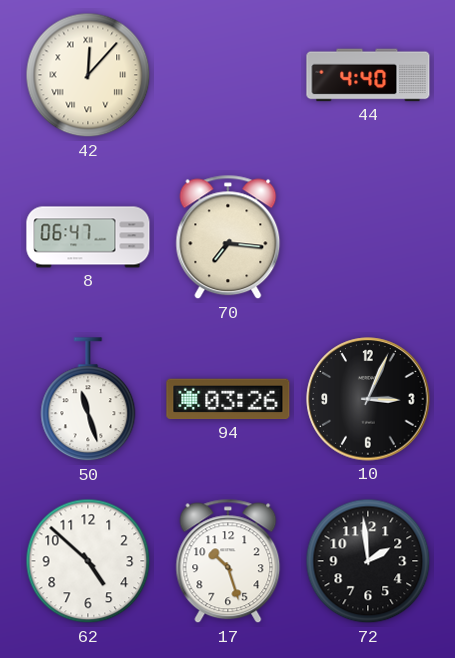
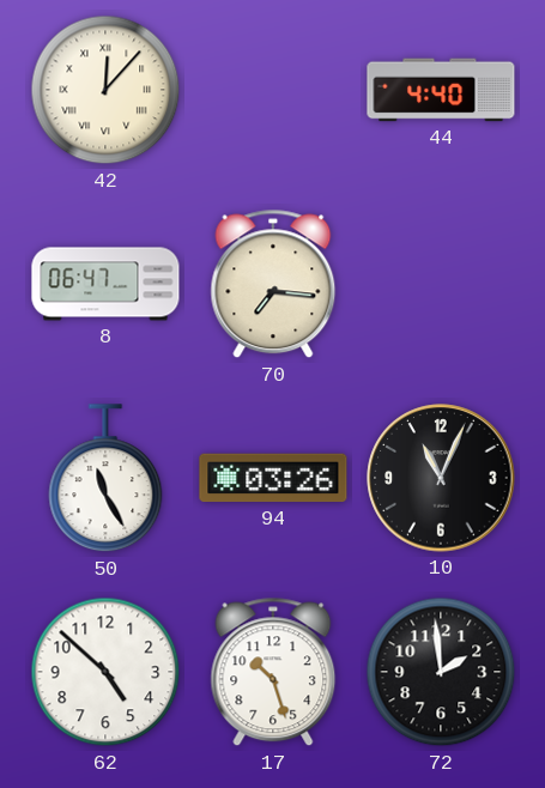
50: 11:27 -> 11:25
10: 3:04 -> 11:04
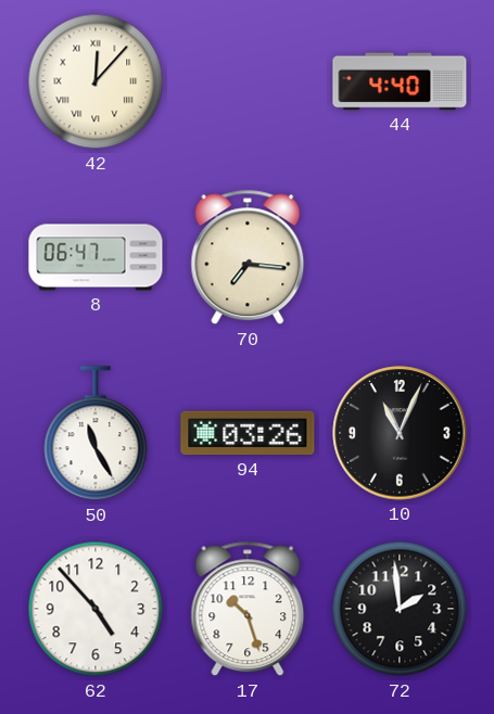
62: 4:52 -> 4:53
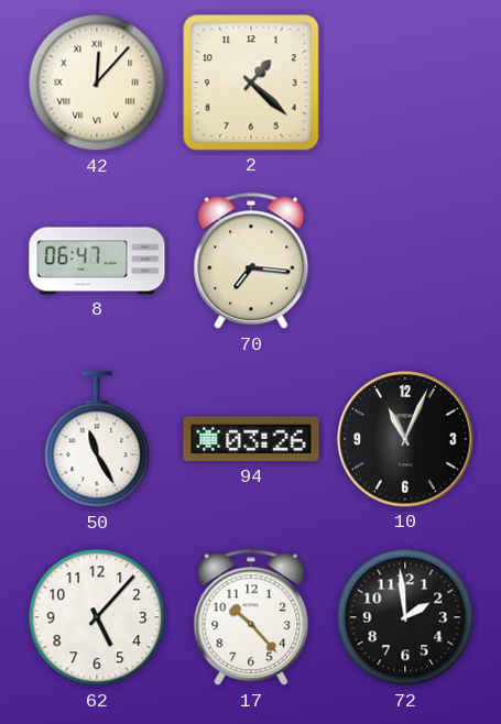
2: none -> 1:22
44: 4:40 -> none
62: 4:53 -> 5:07
17: 10:27 -> 10:23
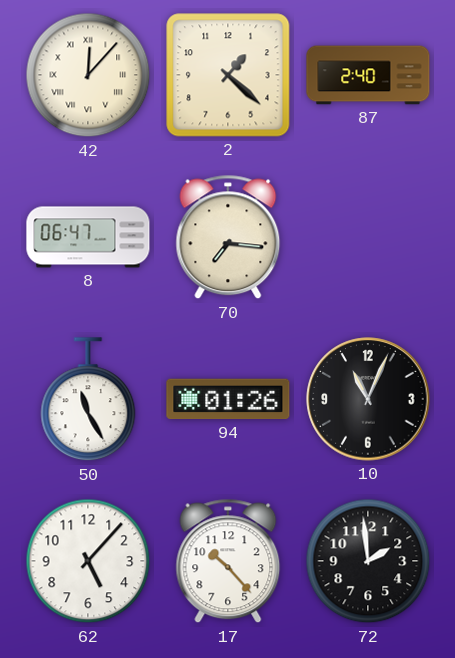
87: none -> 2:40
94: 03:26 -> 01:26
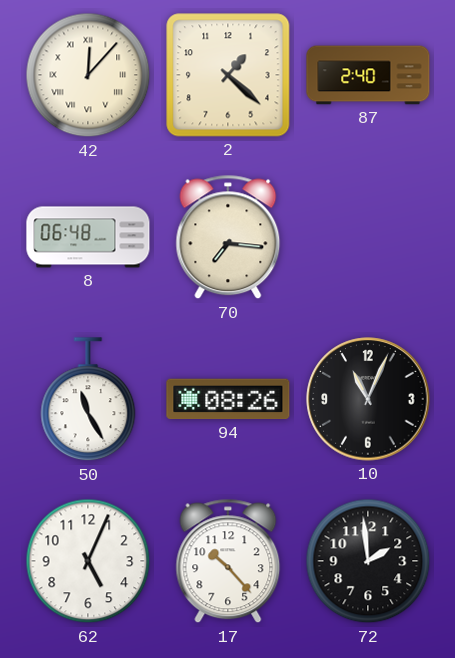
8: 06:47 -> 06:48
94: 01:26 -> 08:26
62: 5:07 -> 5:04
